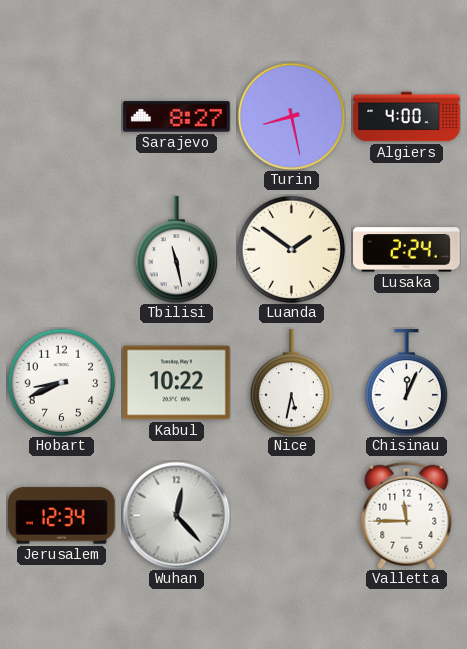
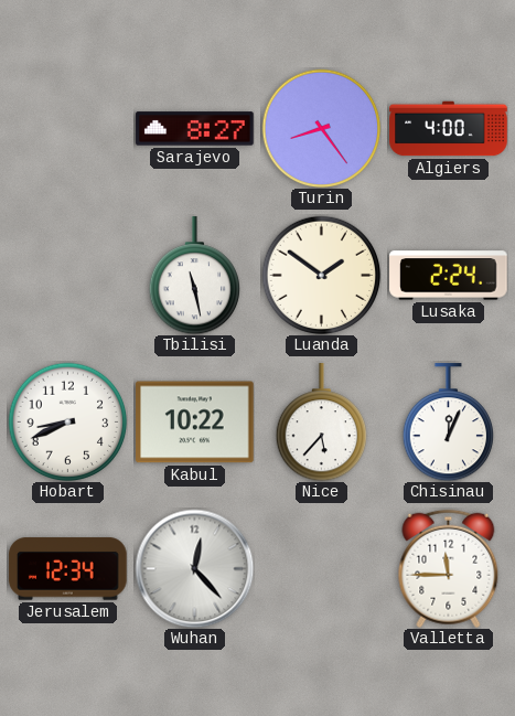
Turin: 8:28 -> 8:24
Nice: 5:32 -> 5:37
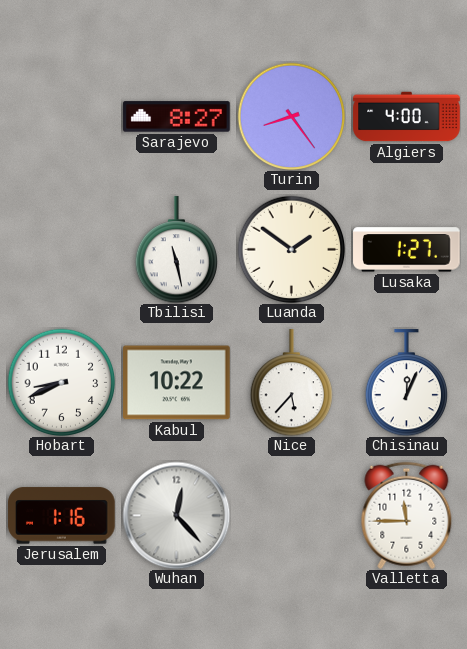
Lusaka: 2:24 -> 1:27
Jerusalem: 12:34 -> 1:16
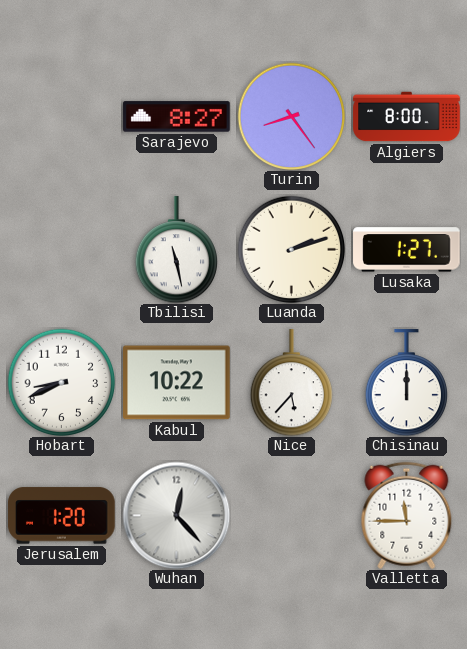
Algiers: 4:00 -> 8:00
Luanda: 1:51 -> 2:12
Chisinau: 12:04 -> 12:00
Jerusalem: 1:16 -> 1:20
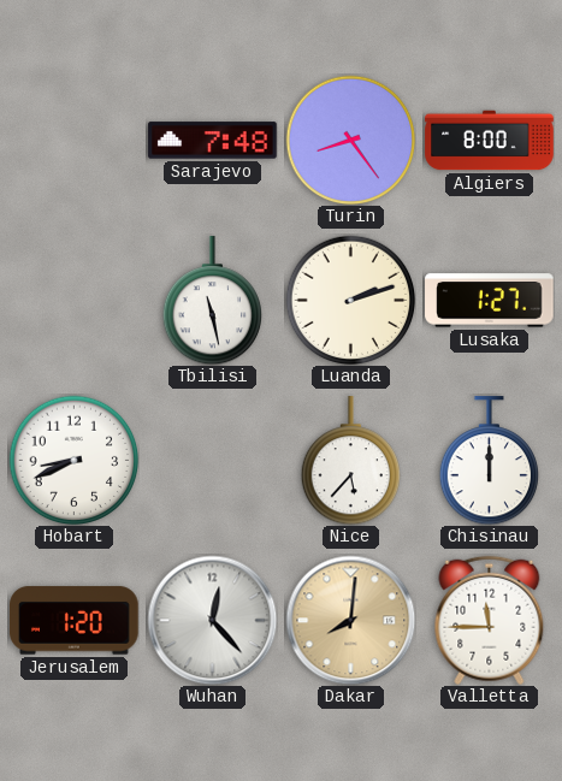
Sarajevo: 8:27 -> 7:48
Kabul: 10:22 -> none
Dakar: none -> 8:01
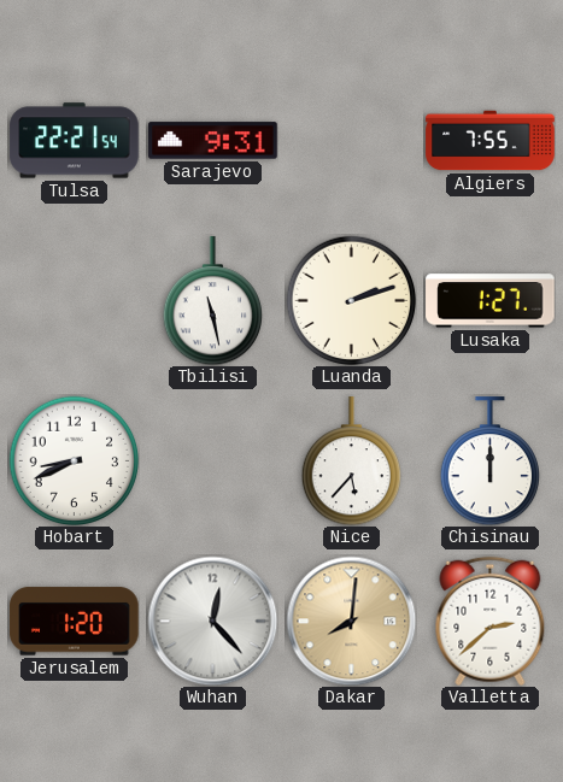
Tulsa: none -> 22:21
Sarajevo: 7:48 -> 9:31
Turin: 8:24 -> none
Algiers: 8:00 -> 7:55
Valletta: 11:45 -> 2:38
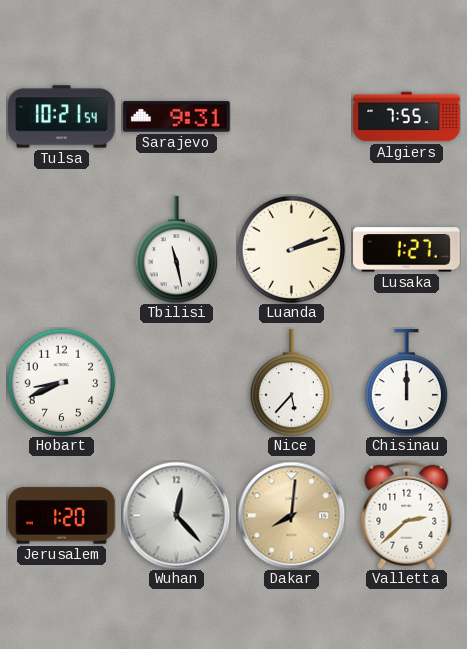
Tulsa: 22:21 -> 10:21
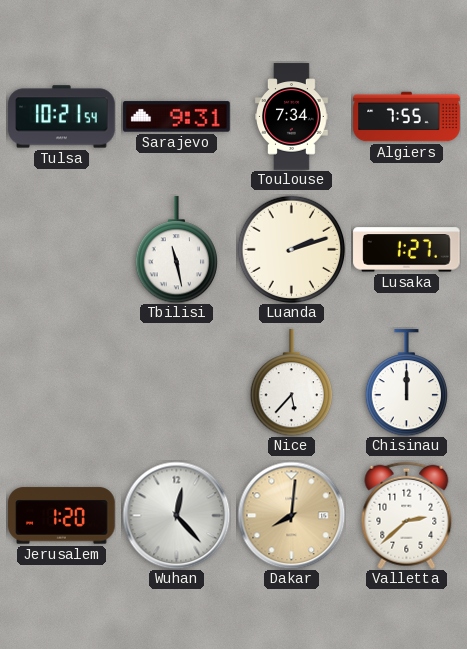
Toulouse: none -> 7:34
Hobart: 8:41 -> none
